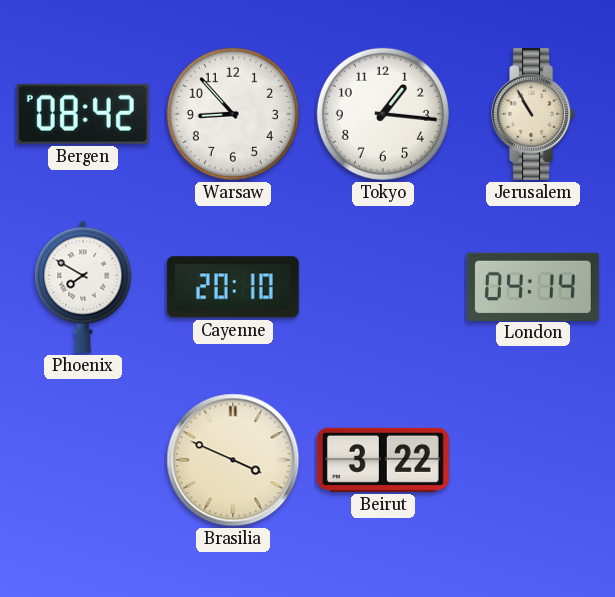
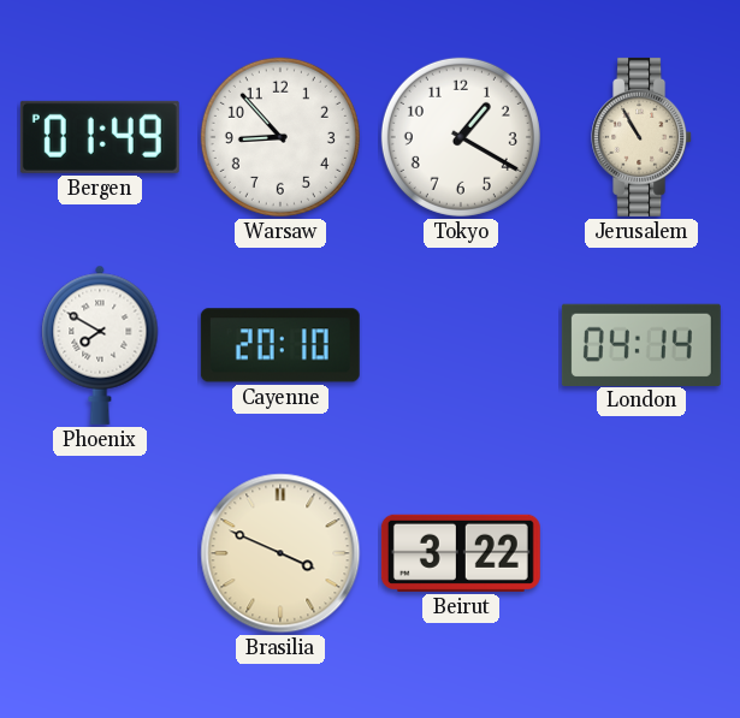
Bergen: 08:42 -> 01:49
Tokyo: 1:16 -> 1:20
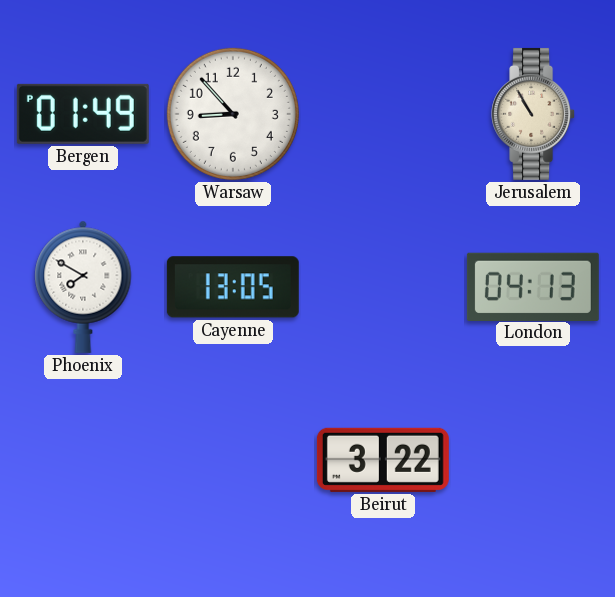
Tokyo: 1:20 -> none
Cayenne: 20:10 -> 13:05
London: 04:14 -> 04:13
Brasilia: 3:49 -> none
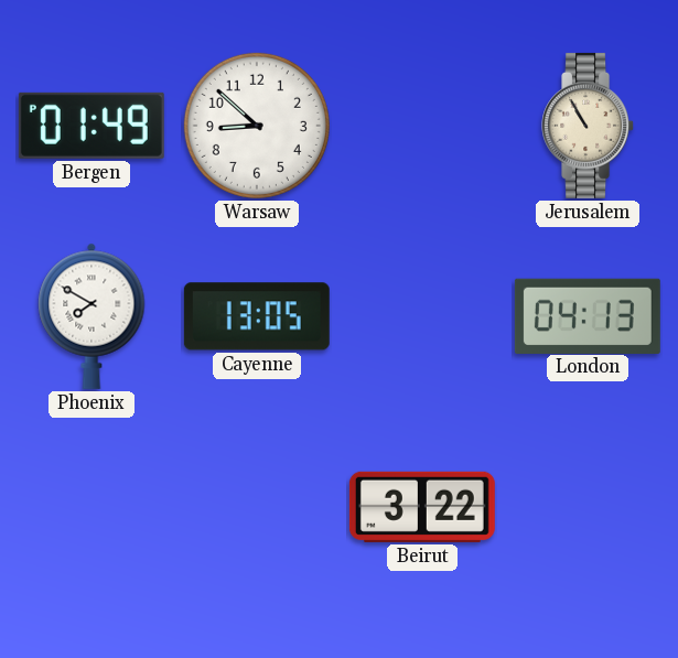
Warsaw: 8:53 -> 8:52
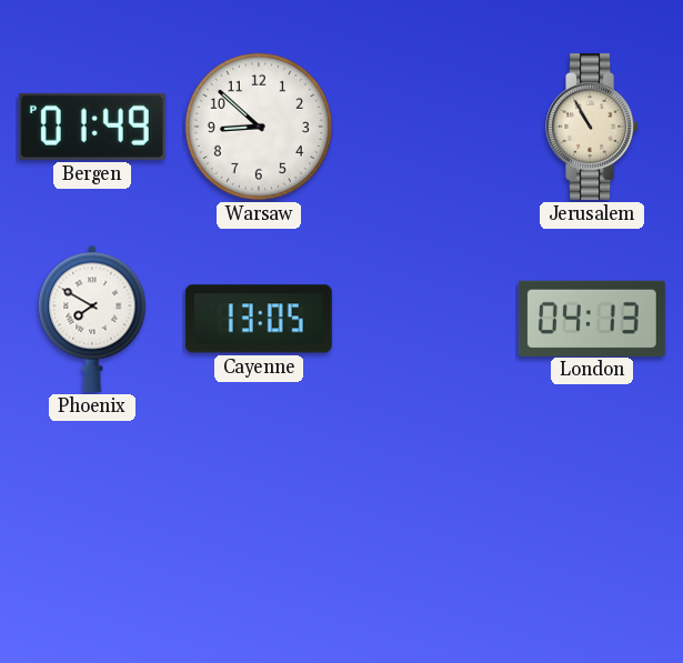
Beirut: 3:22 -> none
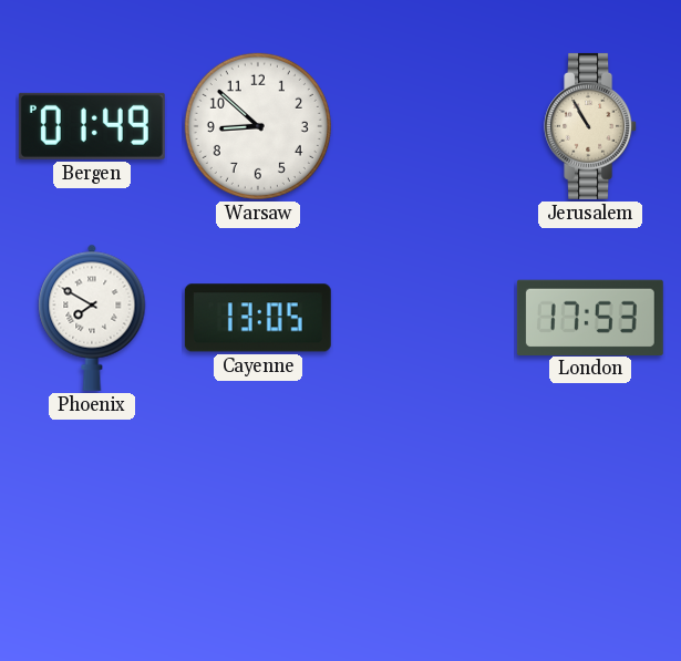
London: 04:13 -> 17:53
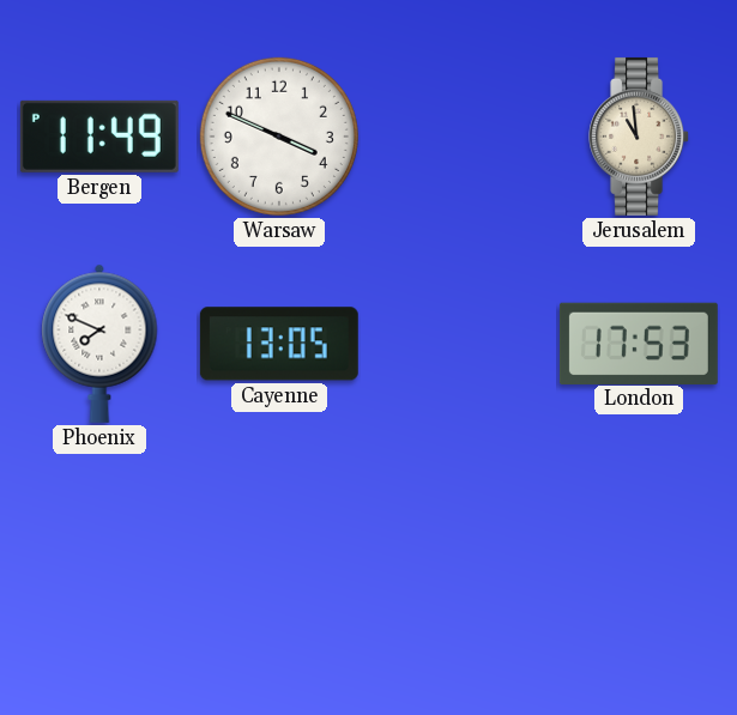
Bergen: 01:49 -> 11:49
Warsaw: 8:52 -> 3:49
Jerusalem: 10:55 -> 10:59
Phoenix: 7:50 -> 7:49
